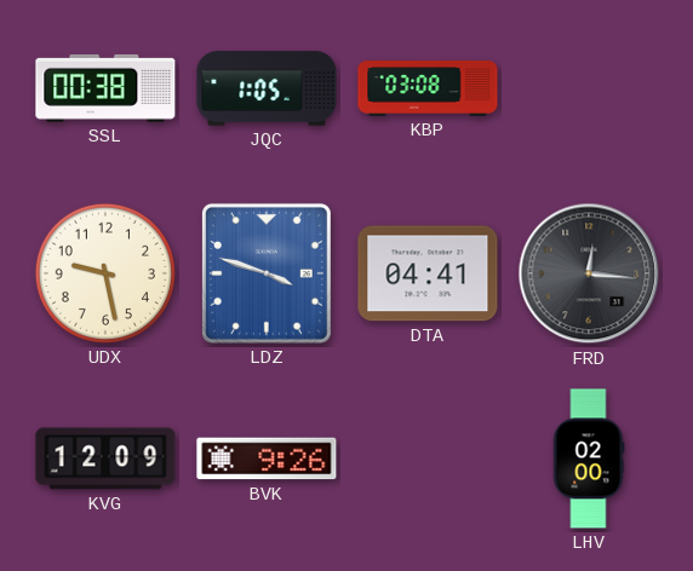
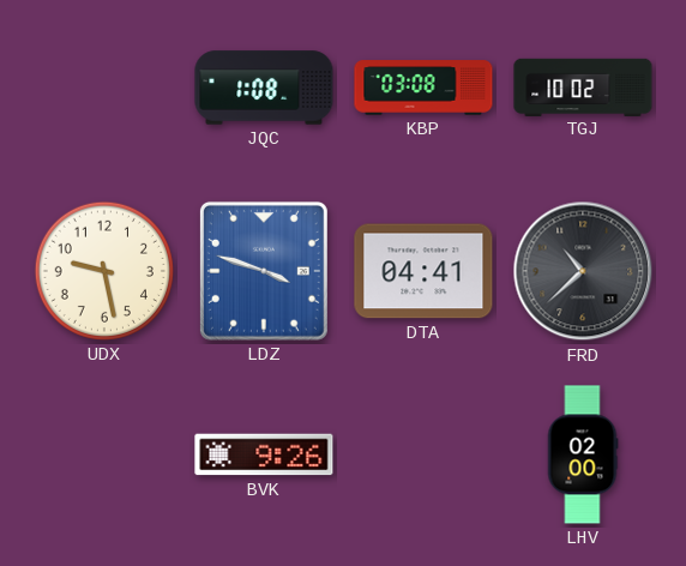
SSL: 00:38 -> none
JQC: 1:05 -> 1:08
TGJ: none -> 10:02
FRD: 12:16 -> 10:38
KVG: 12:09 -> none
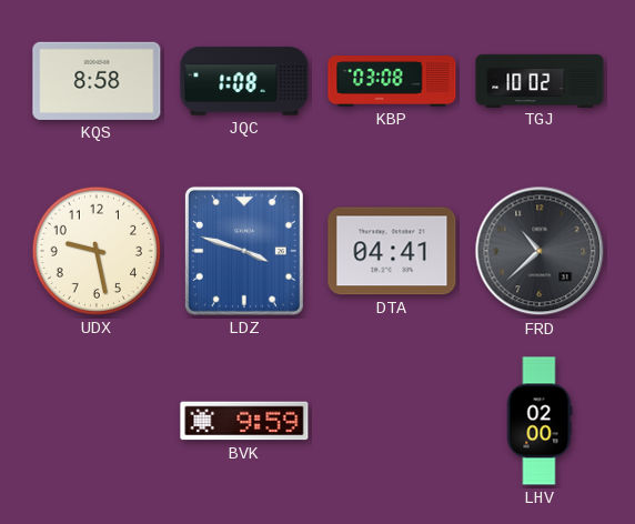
KQS: none -> 8:58
BVK: 9:26 -> 9:59
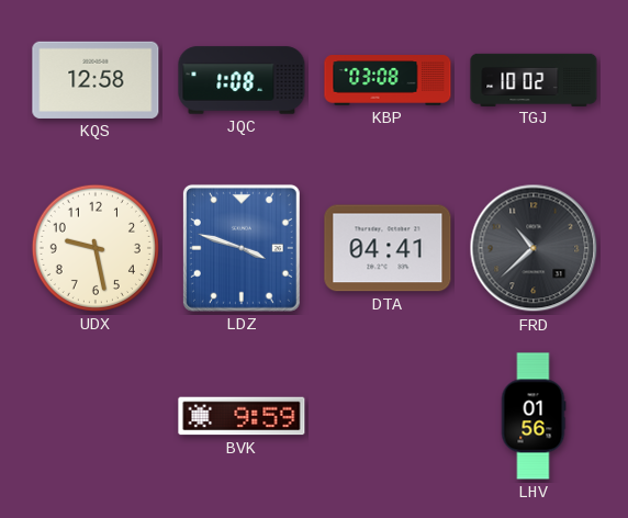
KQS: 8:58 -> 12:58
LHV: 02:00 -> 01:56
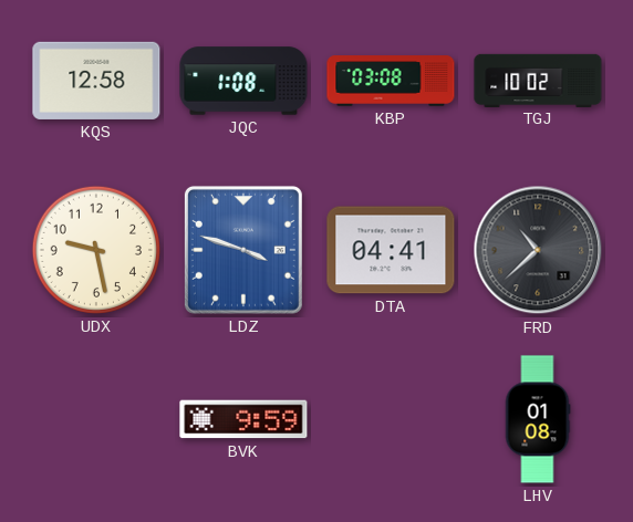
LHV: 01:56 -> 01:08
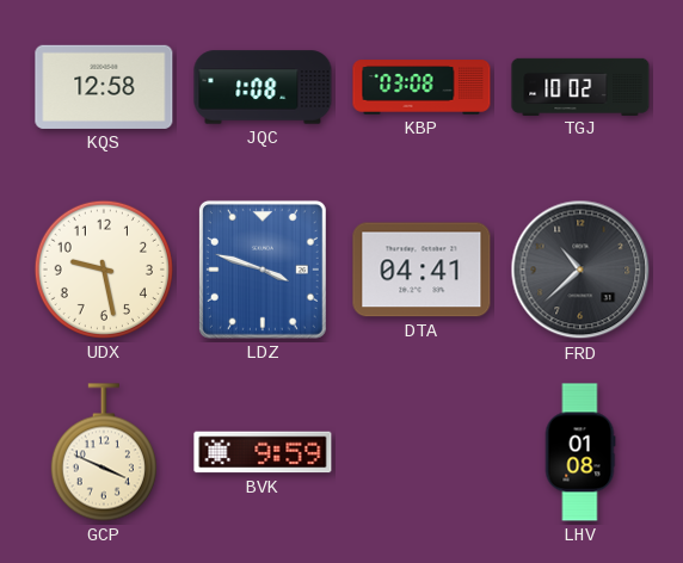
GCP: none -> 3:49
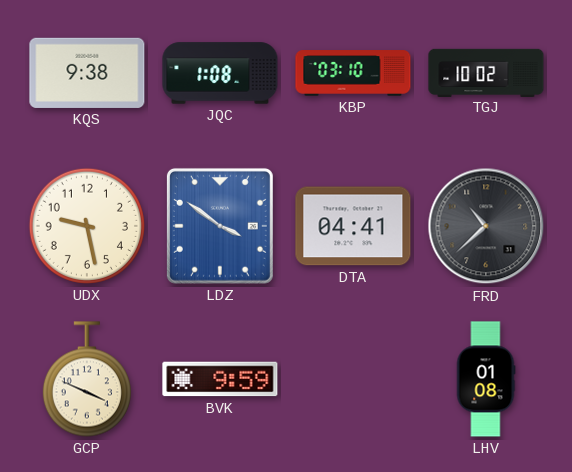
KQS: 12:58 -> 9:38
KBP: 03:08 -> 03:10
LDZ: 3:48 -> 3:51
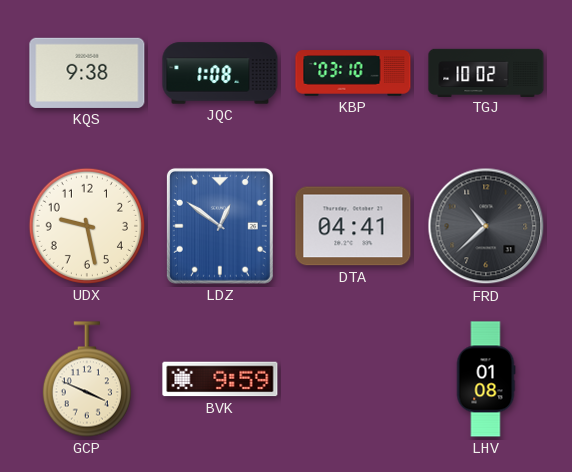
LDZ: 3:51 -> 12:51
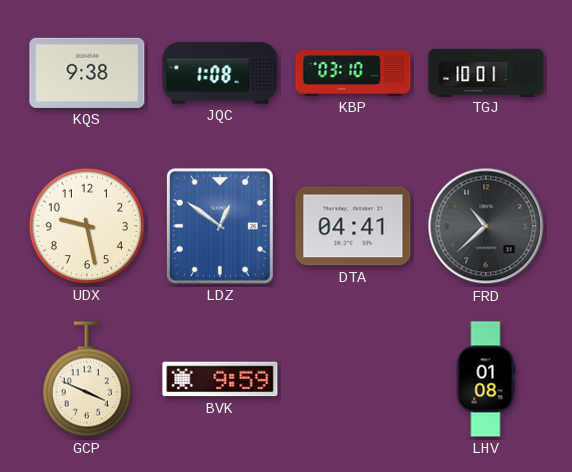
TGJ: 10:02 -> 10:01
